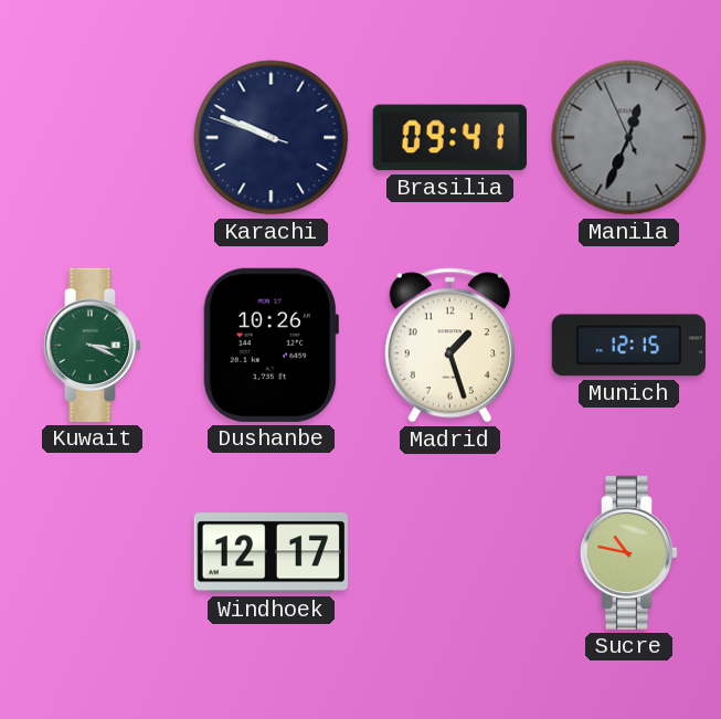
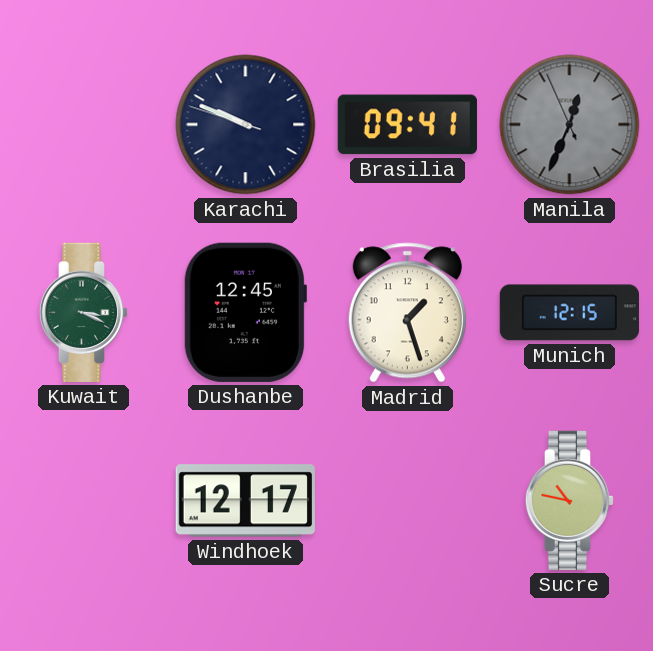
Dushanbe: 10:26 -> 12:45
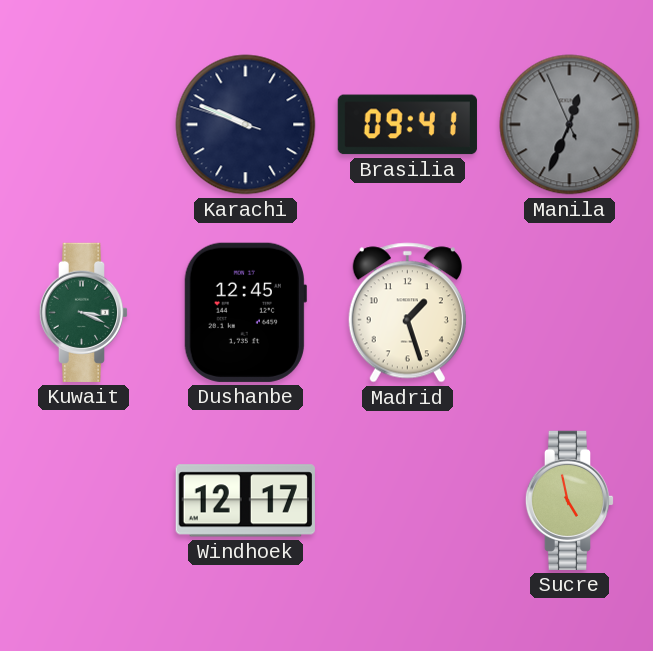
Munich: 12:15 -> none
Sucre: 10:47 -> 4:58
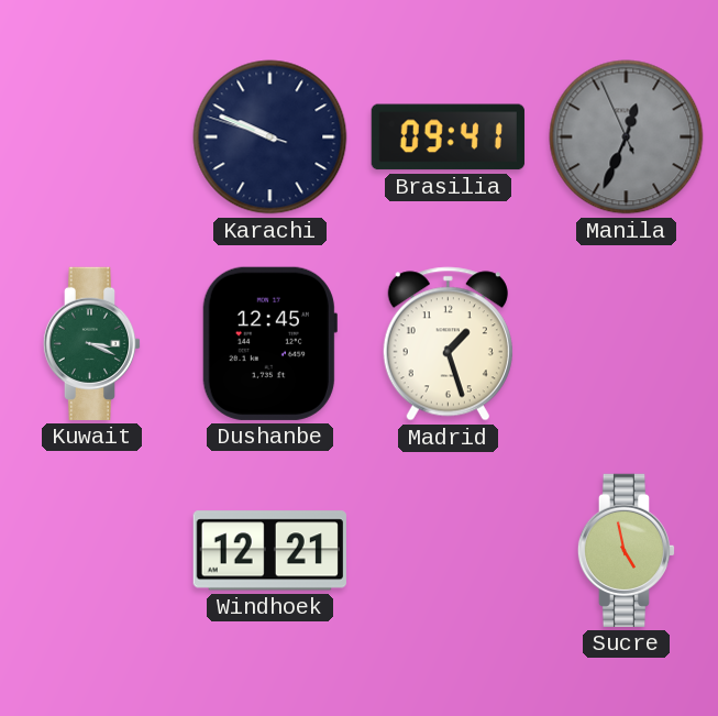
Windhoek: 12:17 -> 12:21
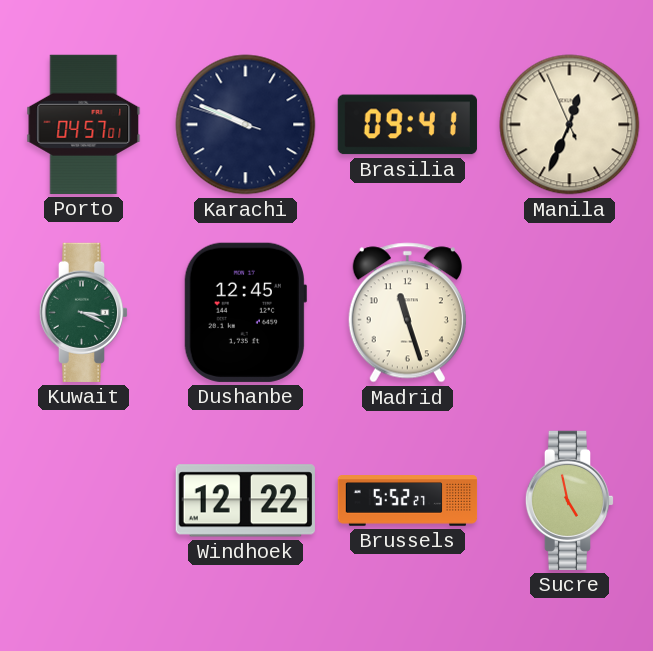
Porto: none -> 04:57
Manila dial: grey -> cream
Madrid: 1:27 -> 11:27
Windhoek: 12:21 -> 12:22
Brussels: none -> 5:52
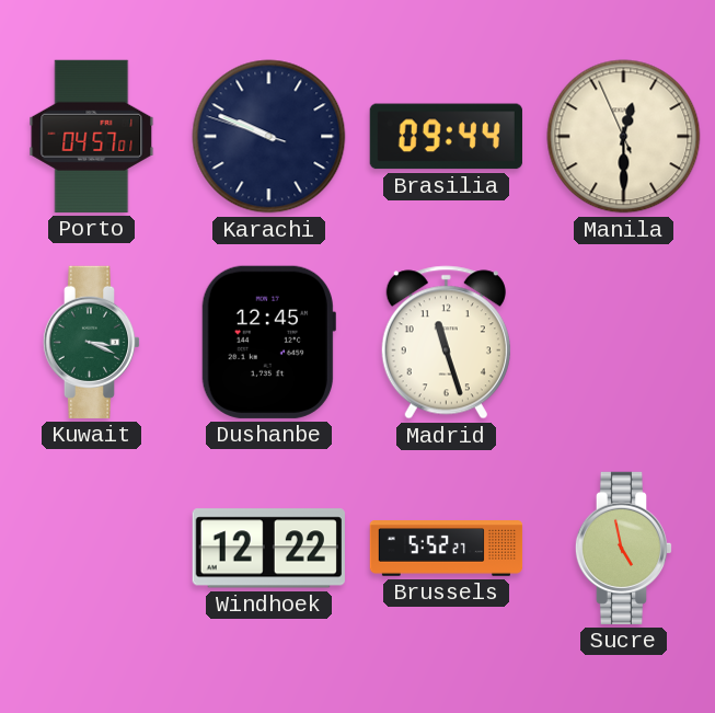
Brasilia: 09:41 -> 09:44
Manila: 12:33 -> 12:29
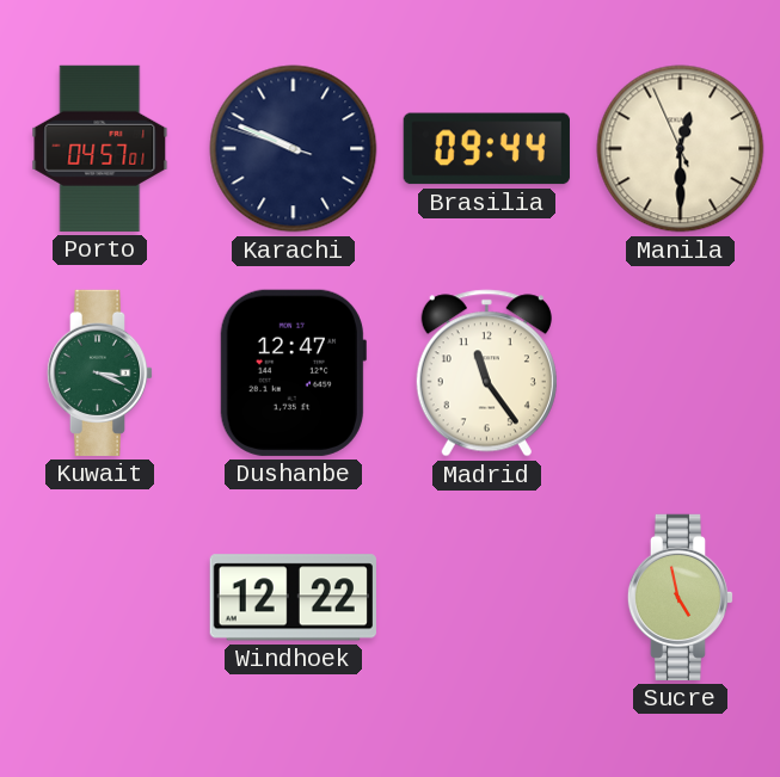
Dushanbe: 12:45 -> 12:47
Madrid: 11:27 -> 11:24
Brussels: 5:52 -> none
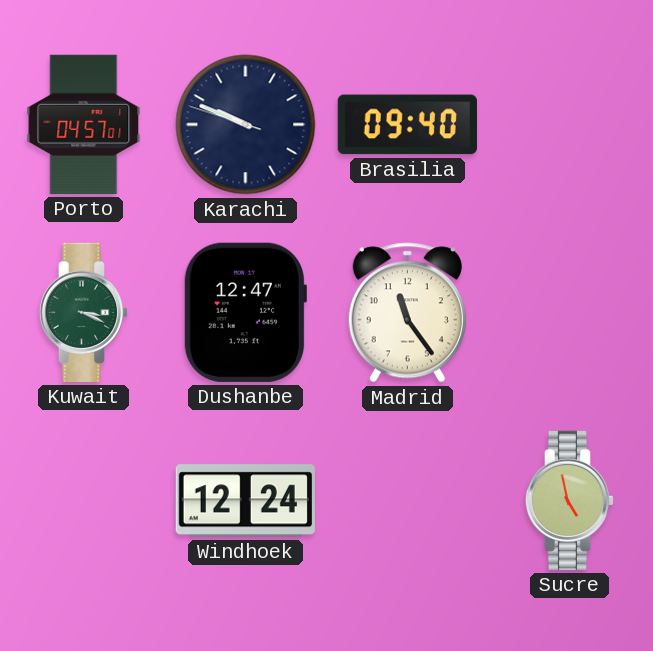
Brasilia: 09:44 -> 09:40
Manila: 12:29 -> none
Windhoek: 12:22 -> 12:24
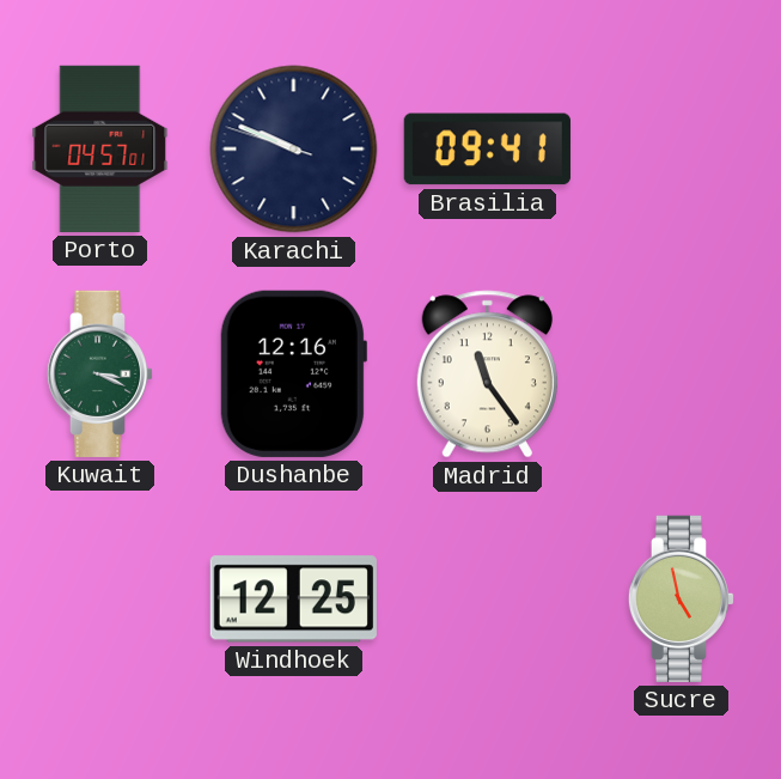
Brasilia: 09:40 -> 09:41
Dushanbe: 12:47 -> 12:16
Windhoek: 12:24 -> 12:25
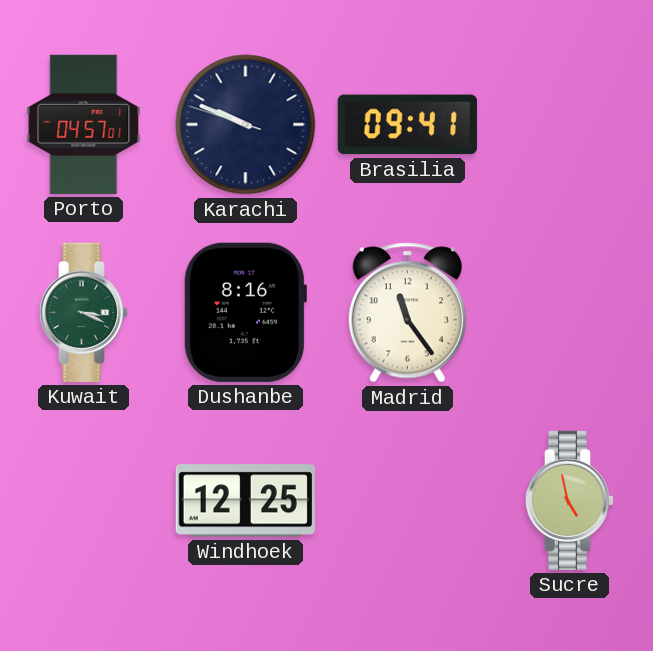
Dushanbe: 12:16 -> 8:16
